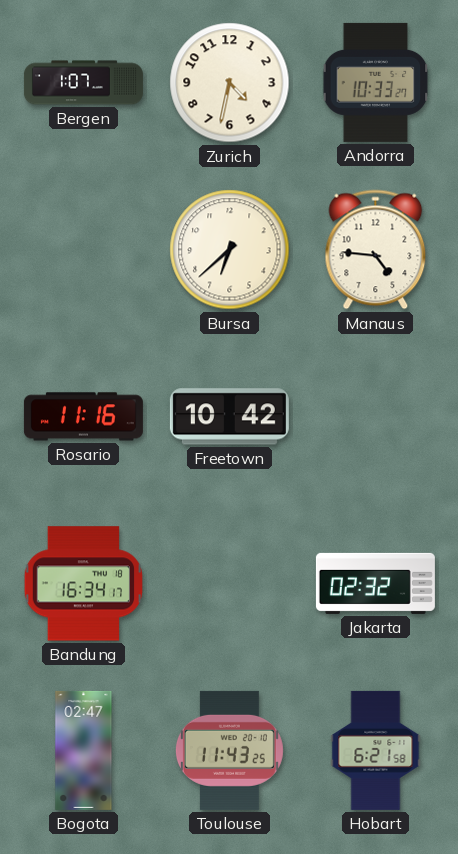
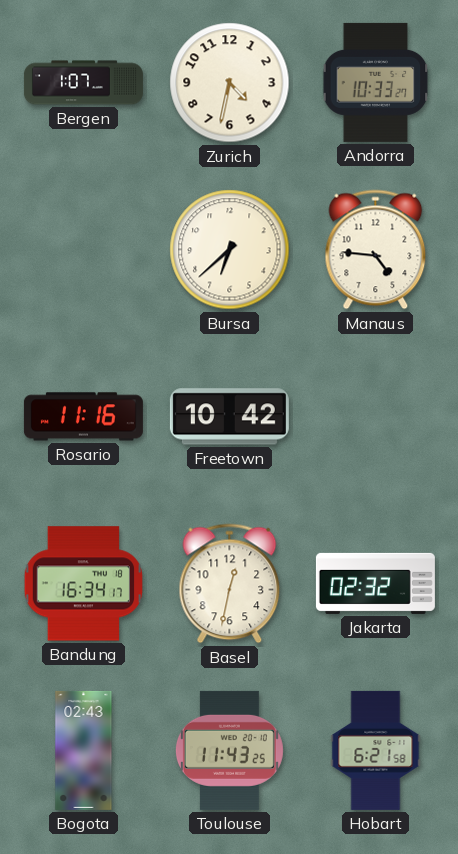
Basel: none -> 12:32
Bogota: 02:47 -> 02:43
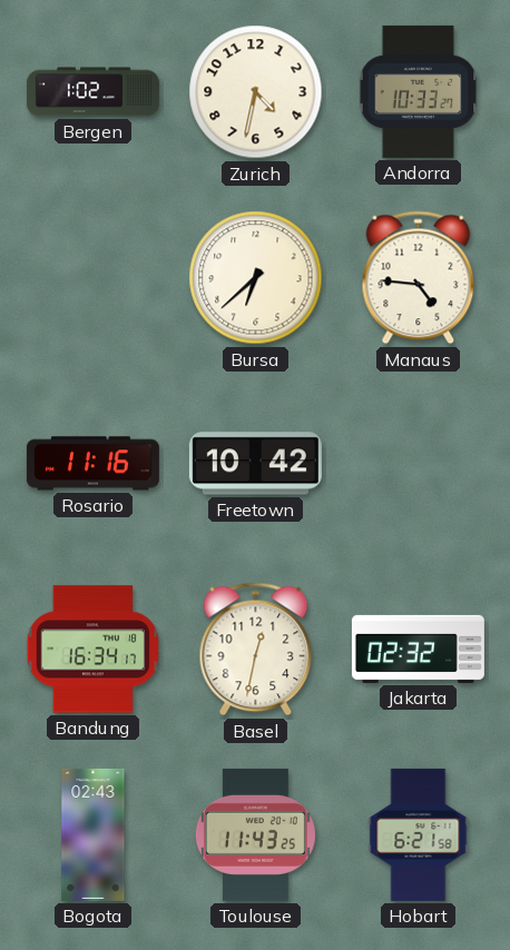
Bergen: 1:07 -> 1:02
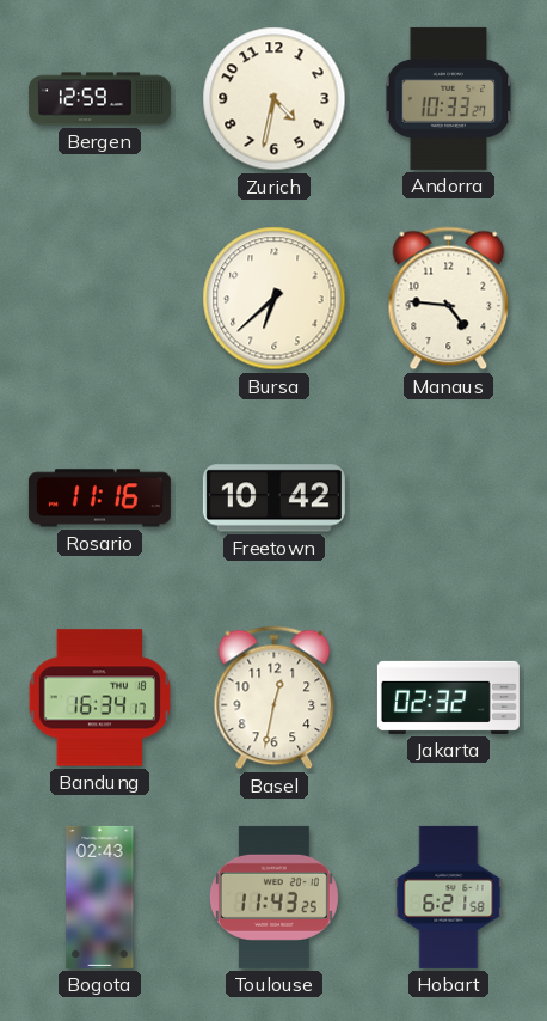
Bergen: 1:02 -> 12:59
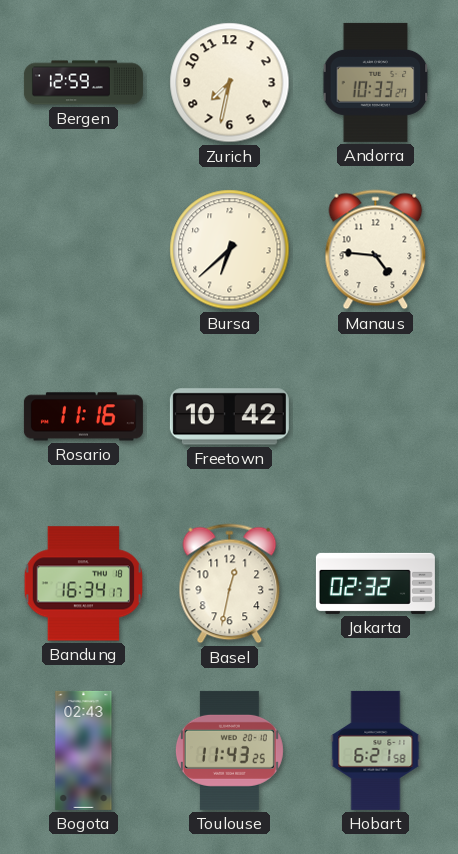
Zurich: 4:32 -> 7:32
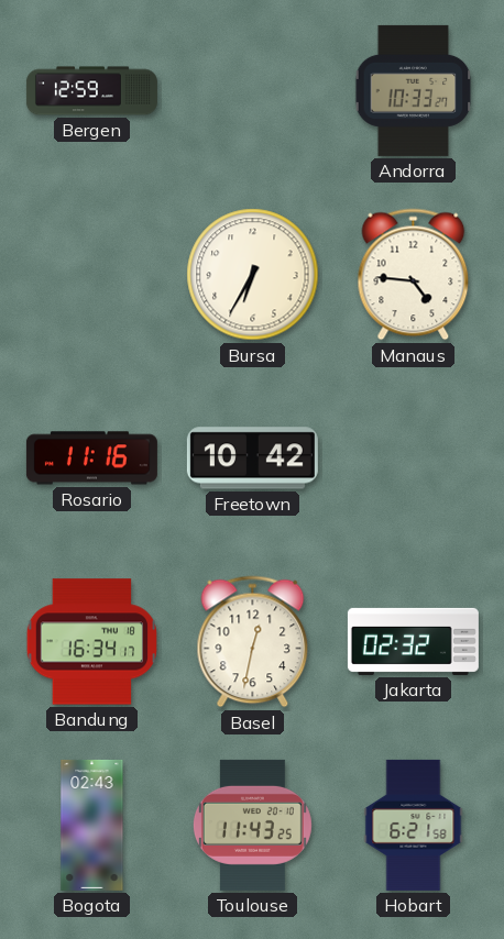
Zurich: 7:32 -> none
Bursa: 6:38 -> 6:35
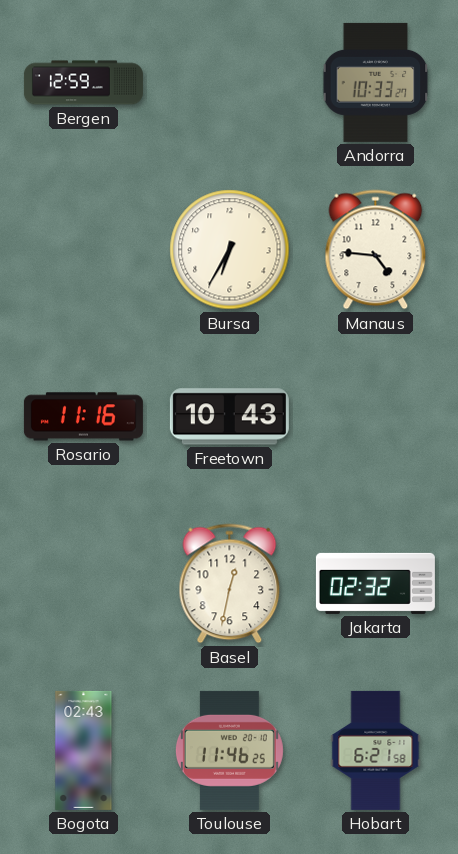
Freetown: 10:42 -> 10:43
Bandung: 16:34 -> none
Toulouse: 11:43 -> 11:46
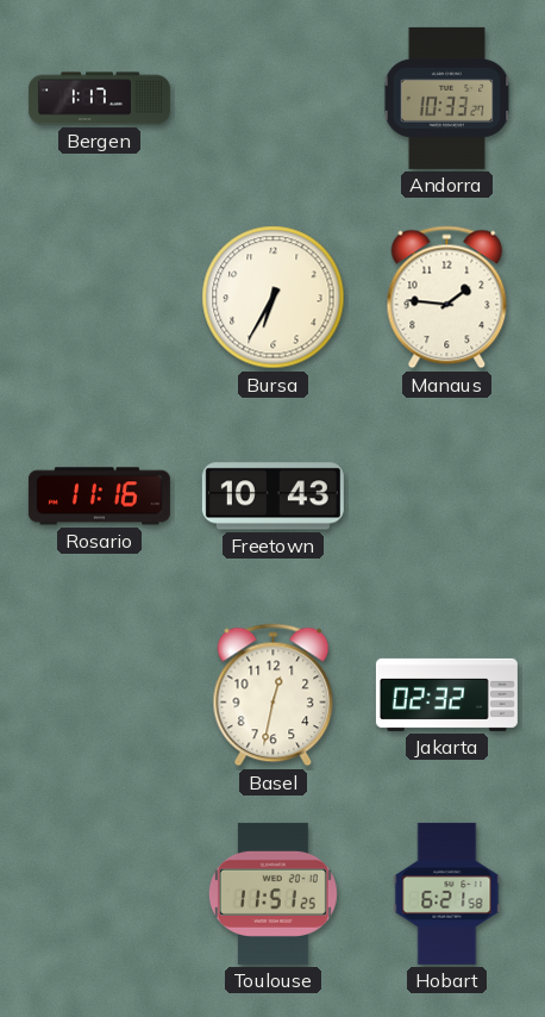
Bergen: 12:59 -> 1:17
Manaus: 4:46 -> 1:46
Bogota: 02:43 -> none
Toulouse: 11:46 -> 11:51
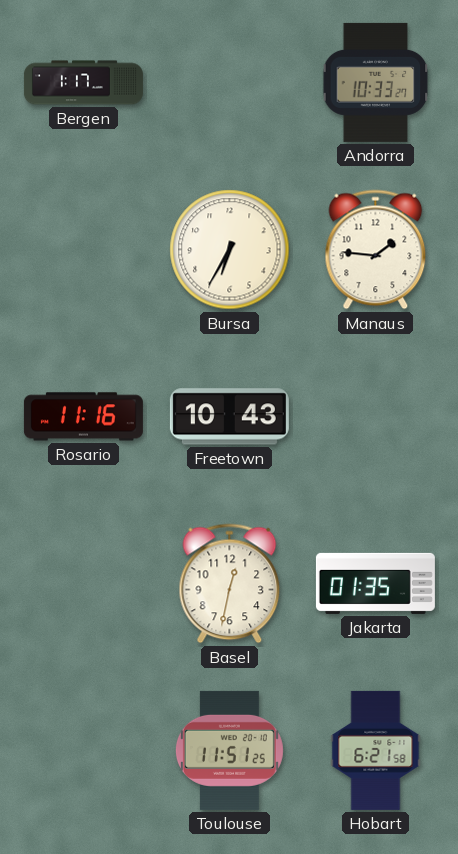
Jakarta: 02:32 -> 01:35
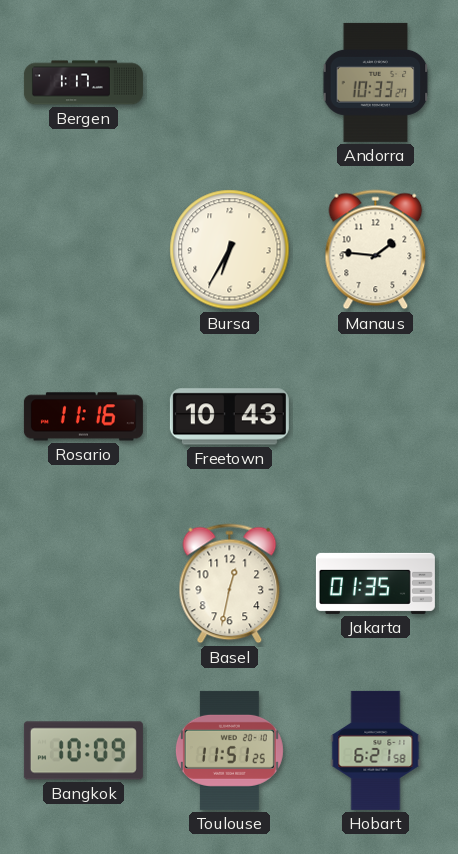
Bangkok: none -> 10:09
